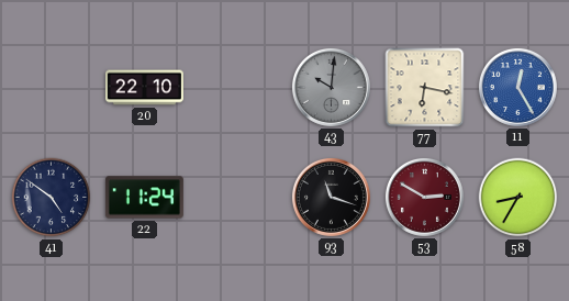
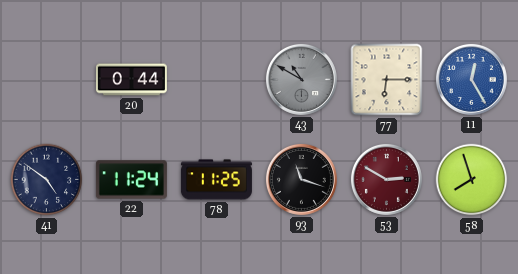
20: 22:10 -> 0:44
43: 10:01 -> 10:50
77: 6:17 -> 6:15
78: none -> 11:25
58: 8:35 -> 7:57
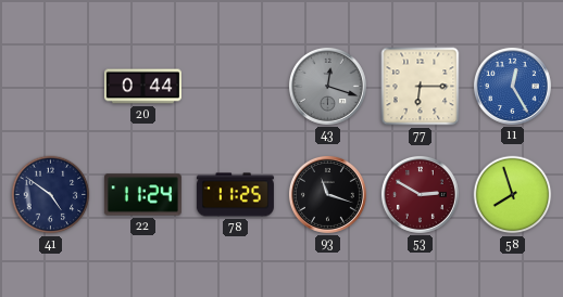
43: 10:50 -> 12:18
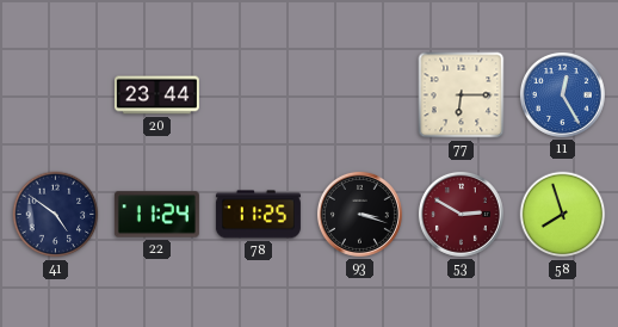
20: 0:44 -> 23:44
43: 12:18 -> none
93: 11:18 -> 3:18
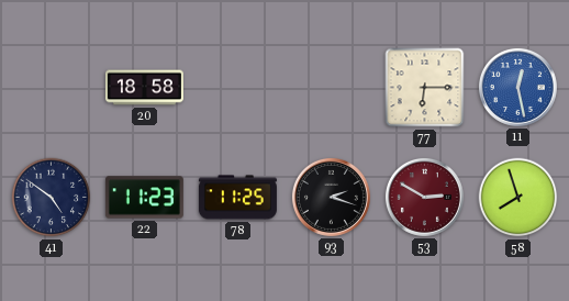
20: 23:44 -> 18:58
11: 12:25 -> 12:28
22: 11:24 -> 11:23
93: 3:18 -> 2:18
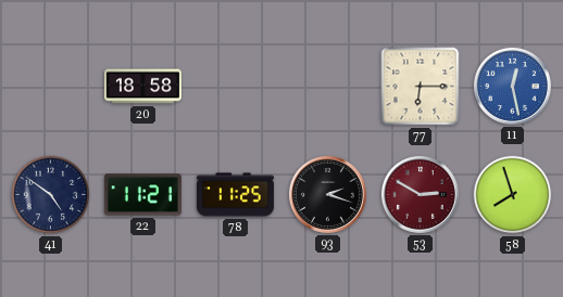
22: 11:23 -> 11:21
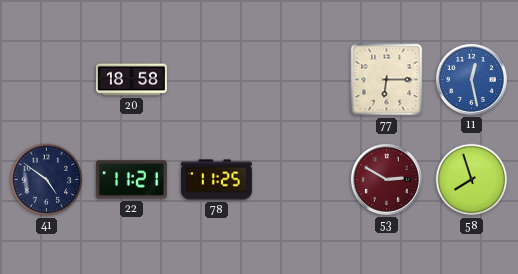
93: 2:18 -> none
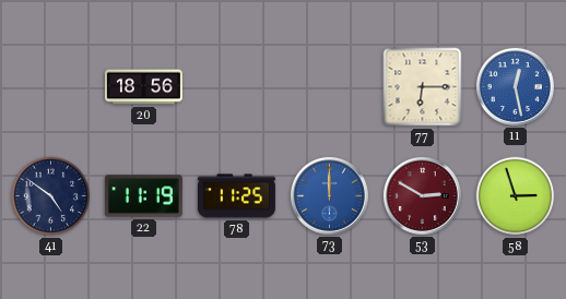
20: 18:58 -> 18:56
22: 11:21 -> 11:19
73: none -> 12:00
58: 7:57 -> 2:57
